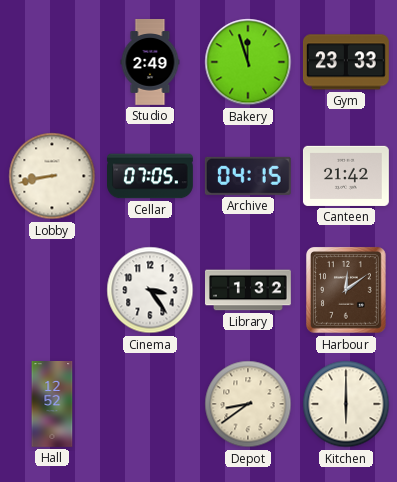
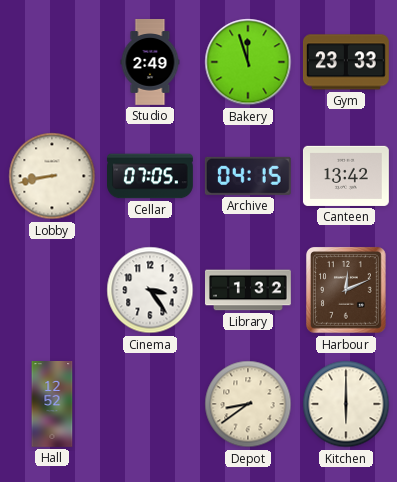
Canteen: 21:42 -> 13:42
Harbour: 12:09 -> 12:11
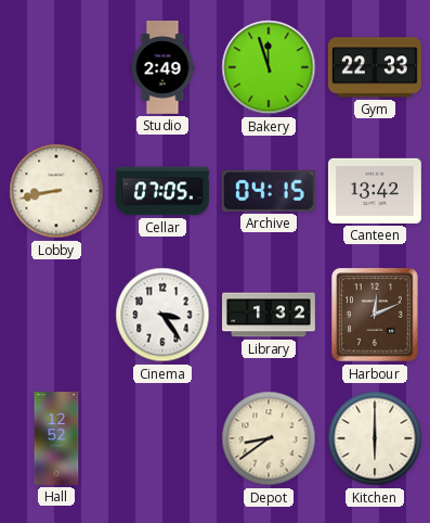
Gym: 23:33 -> 22:33
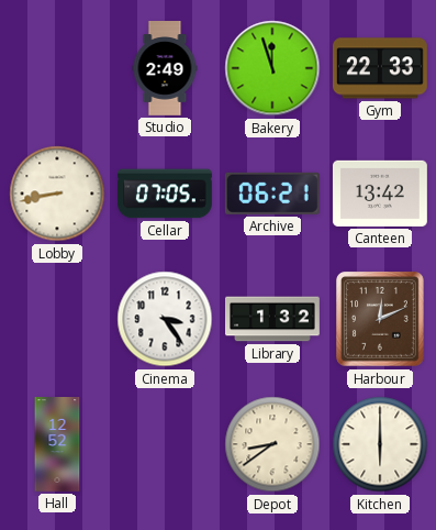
Archive: 04:15 -> 06:21
